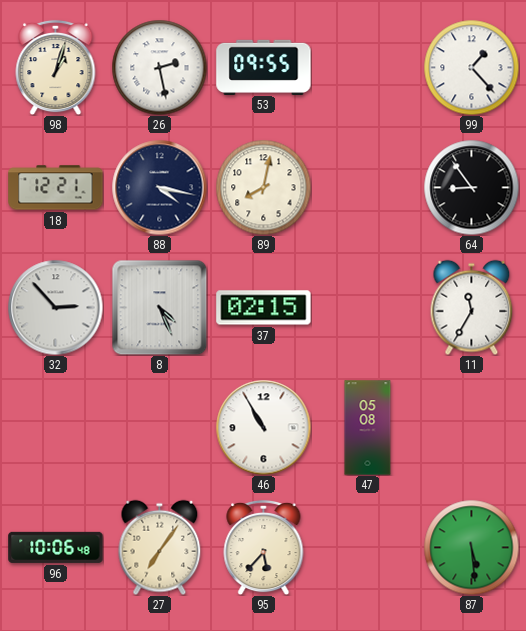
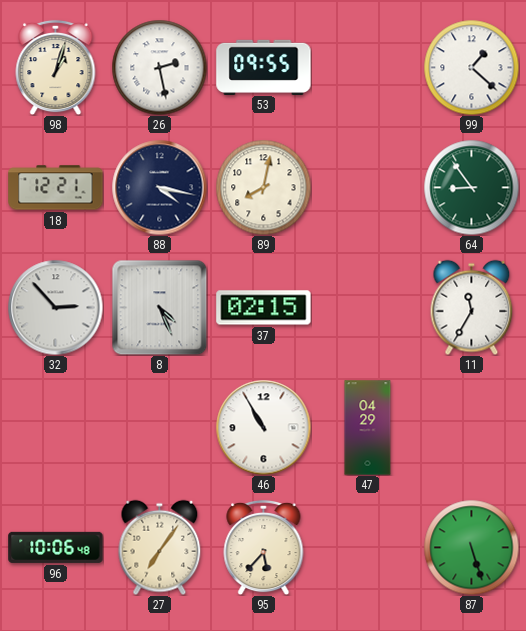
99: 1:23 -> 1:22
64 dial: black -> green
47: 05:08 -> 04:29
87: 5:29 -> 5:27
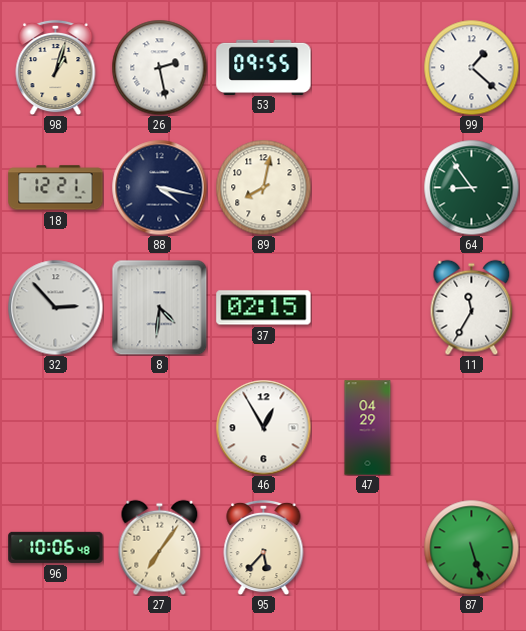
8: 4:26 -> 4:31
46: 10:55 -> 12:55
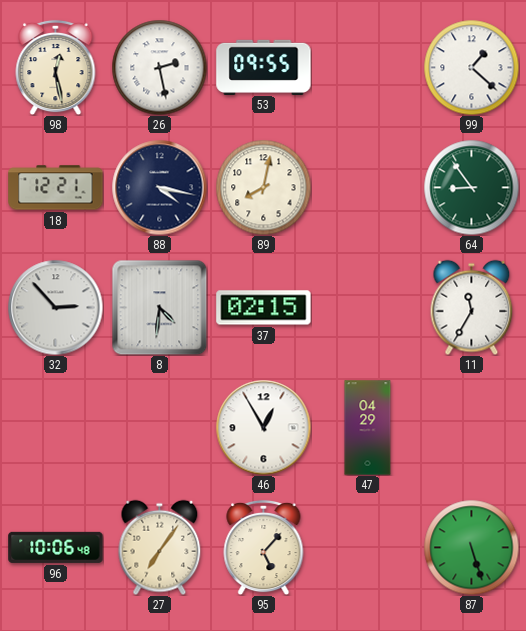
98: 1:03 -> 12:28
95: 5:37 -> 5:07
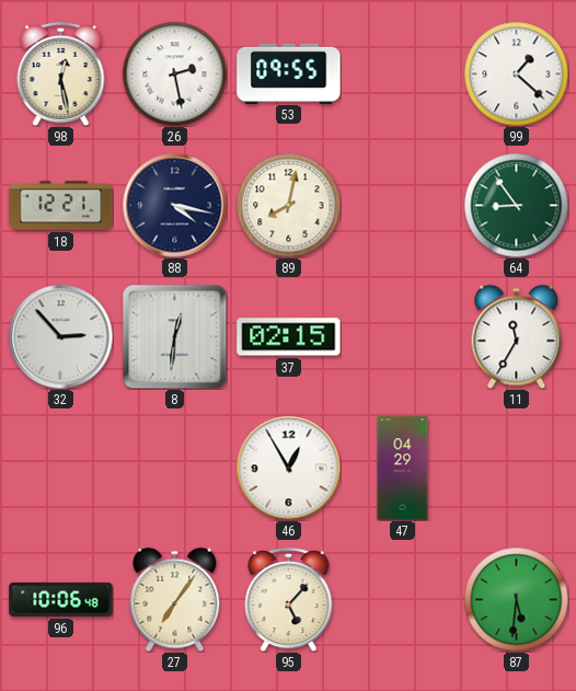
8: 4:31 -> 12:31
87: 5:27 -> 5:31
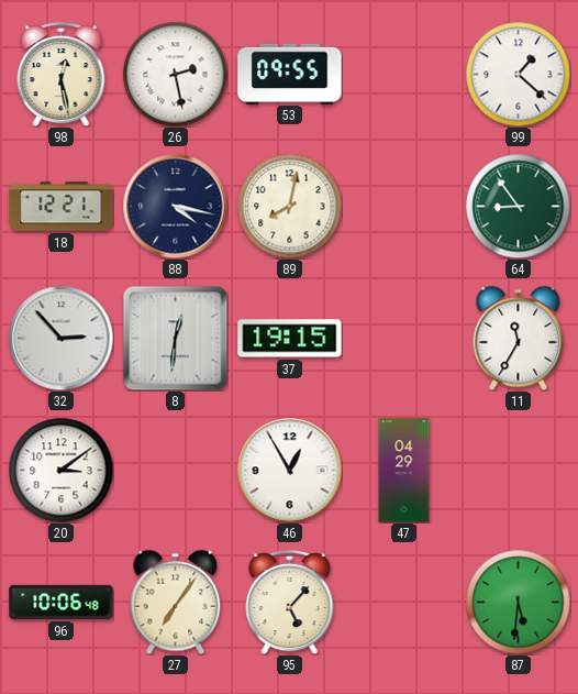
37: 02:15 -> 19:15
20: none -> 3:09
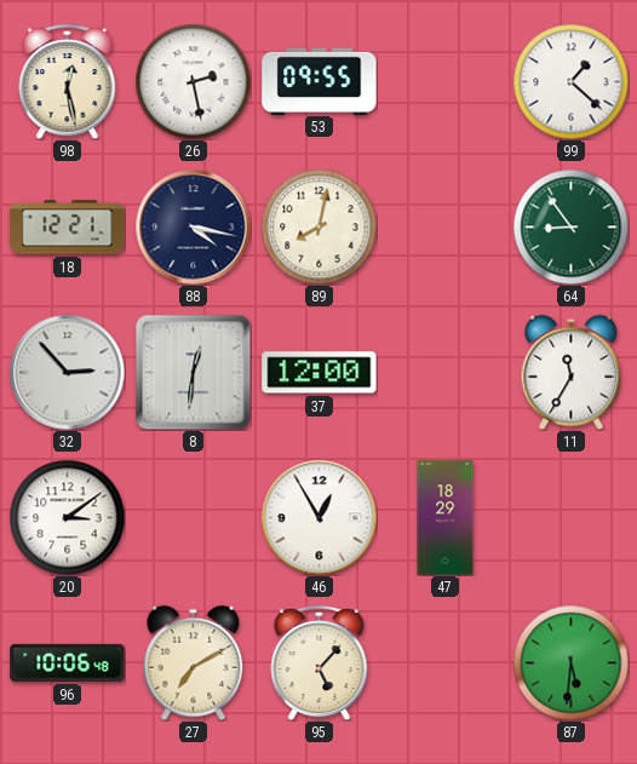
37: 19:15 -> 12:00
47: 04:29 -> 18:29
27: 7:06 -> 7:10
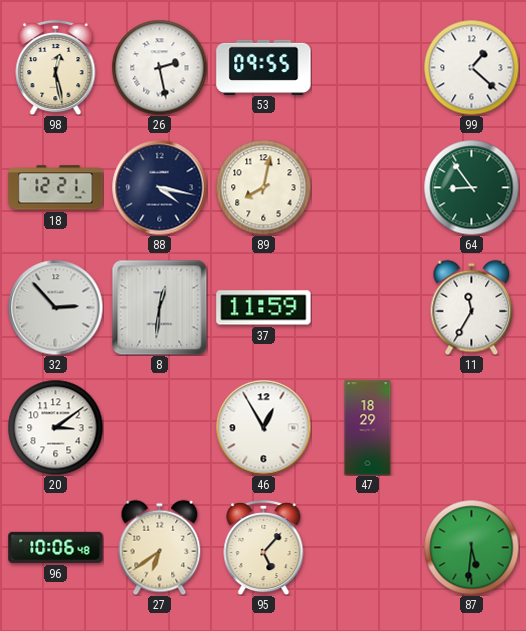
37: 12:00 -> 11:59
27: 7:10 -> 6:39
